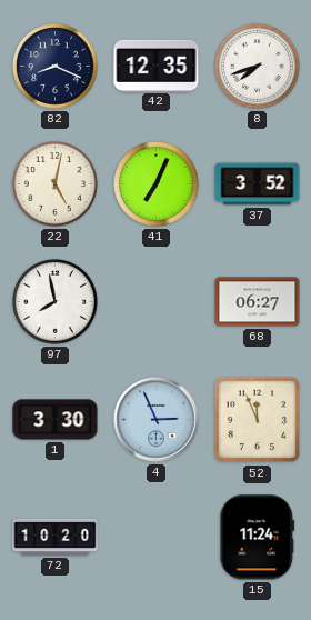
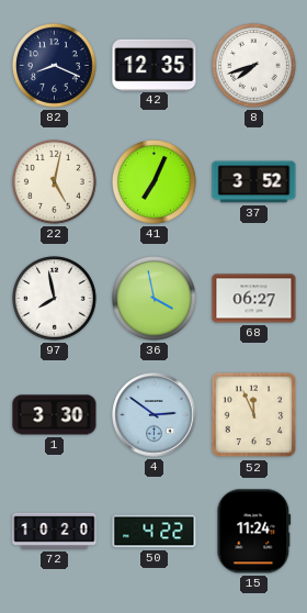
36: none -> 3:58
4: 2:56 -> 2:51
50: none -> 4:22
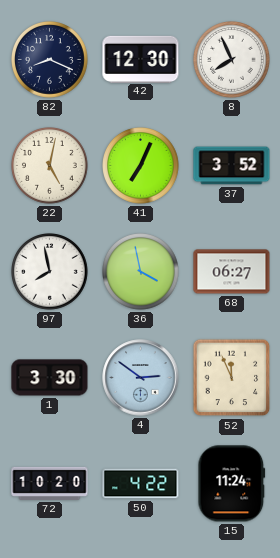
42: 12:35 -> 12:30
8: 7:42 -> 7:56
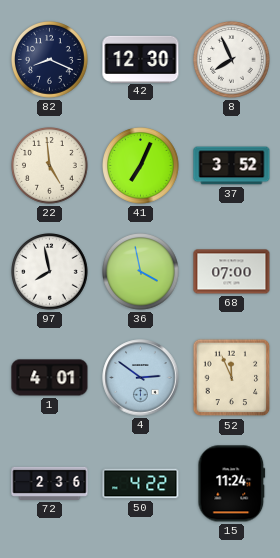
22: 5:02 -> 4:59
68: 06:27 -> 07:00
1: 3:30 -> 4:01
72: 10:20 -> 2:36
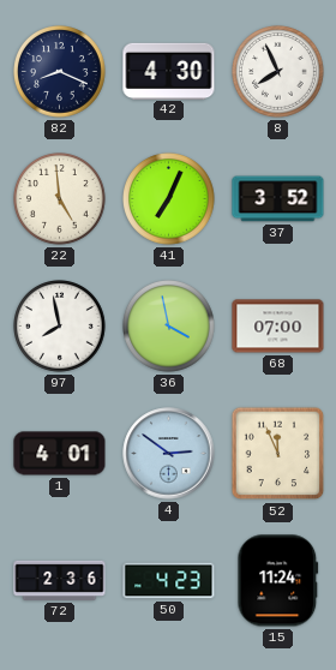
42: 12:30 -> 4:30
50: 4:22 -> 4:23
